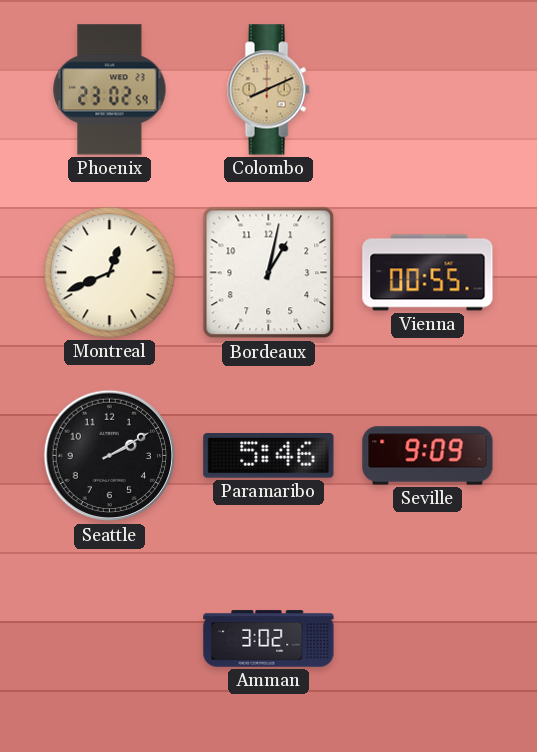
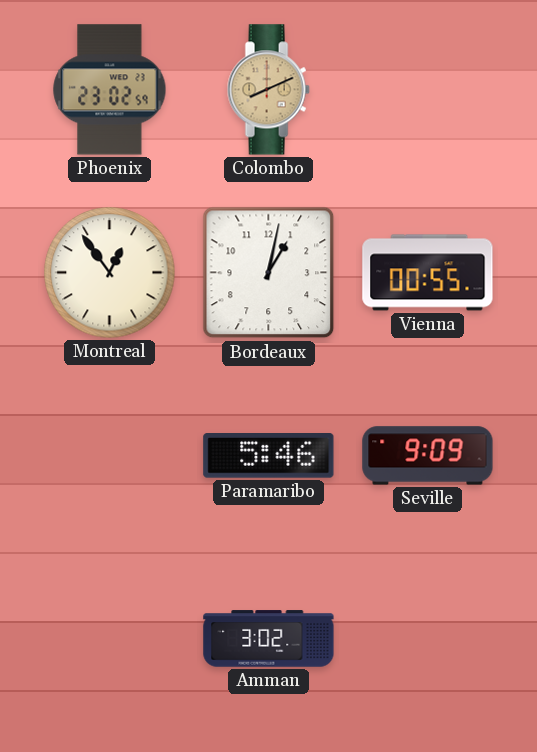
Montreal: 12:41 -> 12:54
Seattle: 2:10 -> none
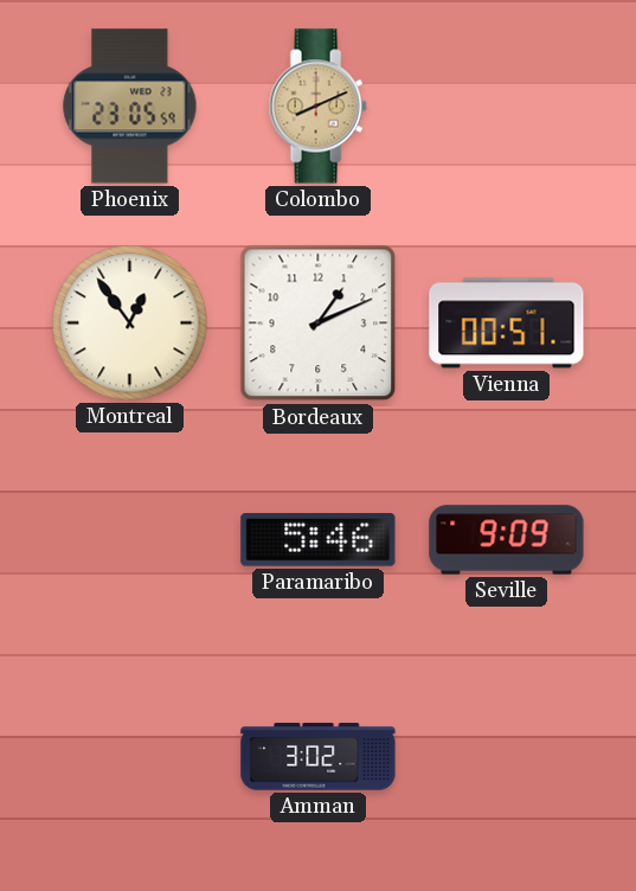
Phoenix: 23:02 -> 23:05
Bordeaux: 1:02 -> 1:11
Vienna: 00:55 -> 00:51
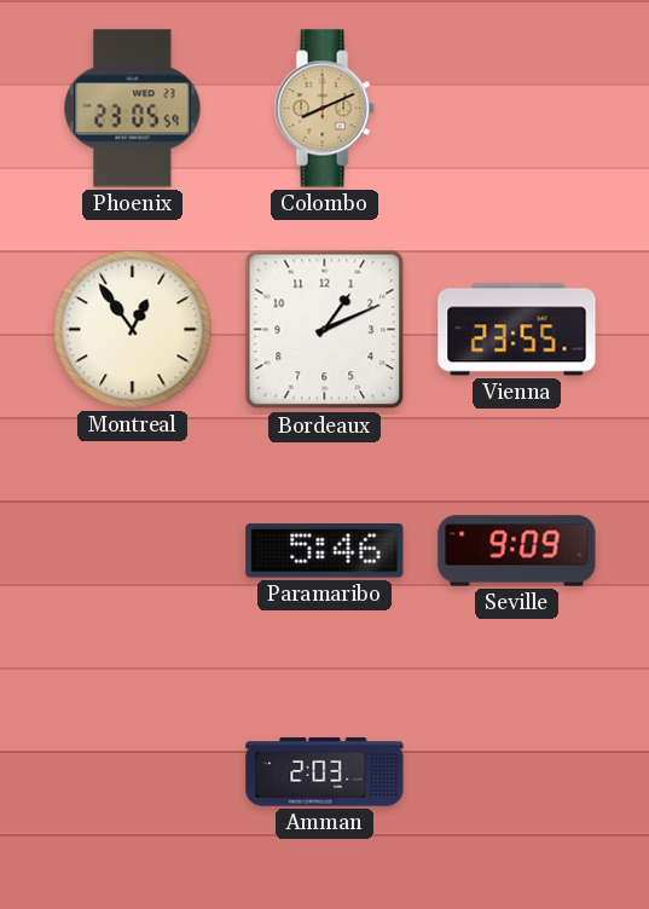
Vienna: 00:51 -> 23:55
Amman: 3:02 -> 2:03
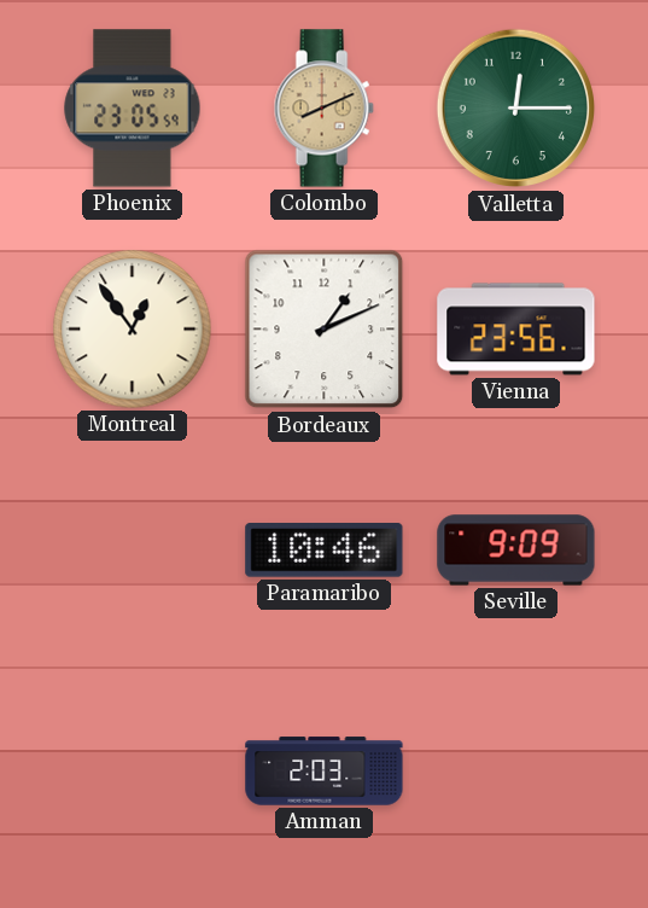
Valletta: none -> 12:15
Vienna: 23:55 -> 23:56
Paramaribo: 5:46 -> 10:46
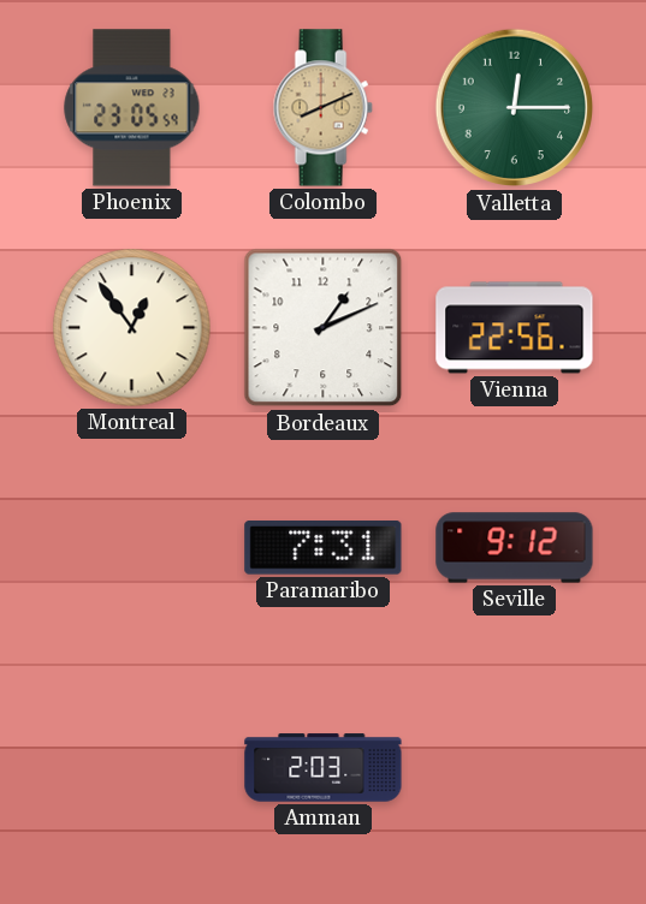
Vienna: 23:56 -> 22:56
Paramaribo: 10:46 -> 7:31
Seville: 9:09 -> 9:12
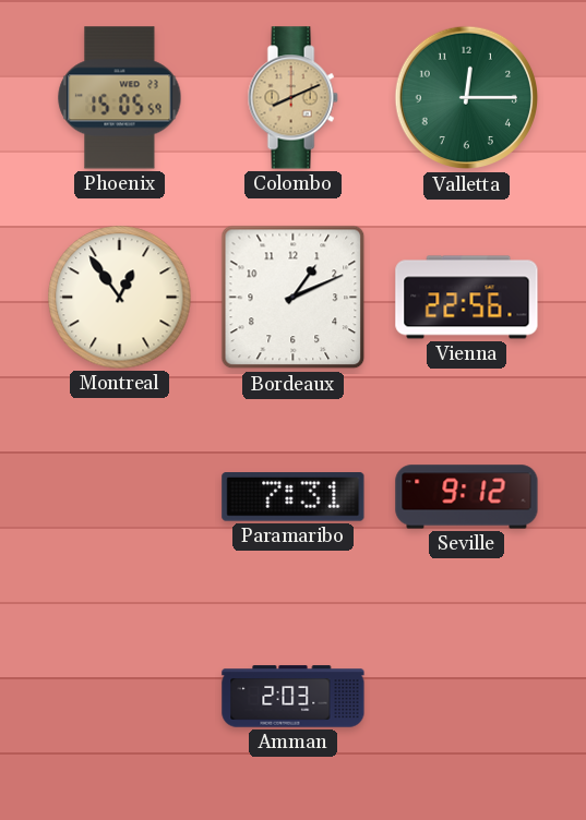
Phoenix: 23:05 -> 15:05
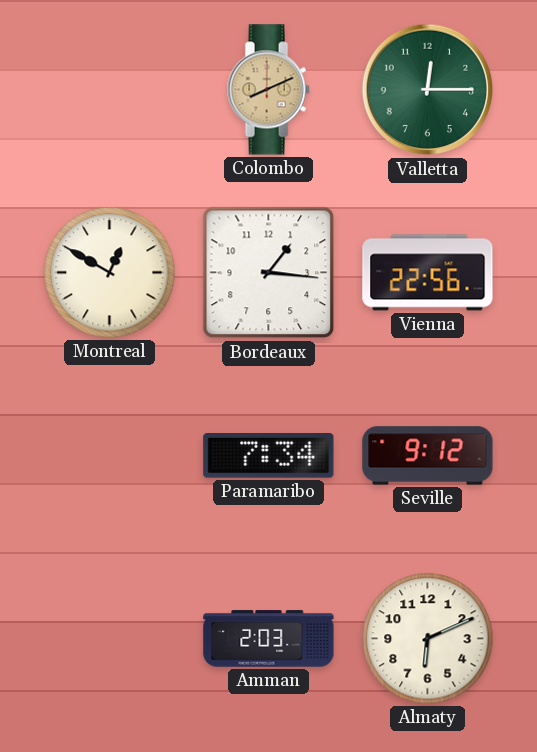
Phoenix: 15:05 -> none
Montreal: 12:54 -> 12:50
Bordeaux: 1:11 -> 1:16
Paramaribo: 7:31 -> 7:34
Almaty: none -> 6:11
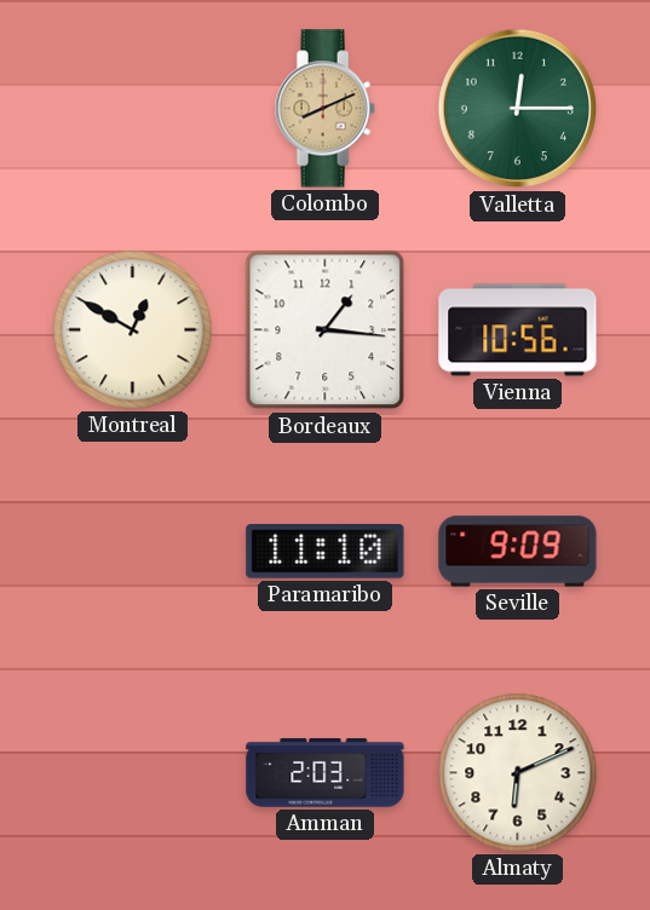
Vienna: 22:56 -> 10:56
Paramaribo: 7:34 -> 11:10
Seville: 9:12 -> 9:09
